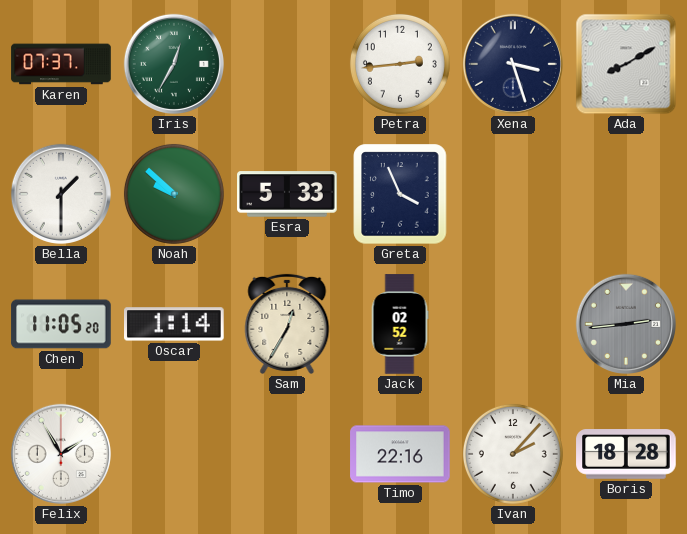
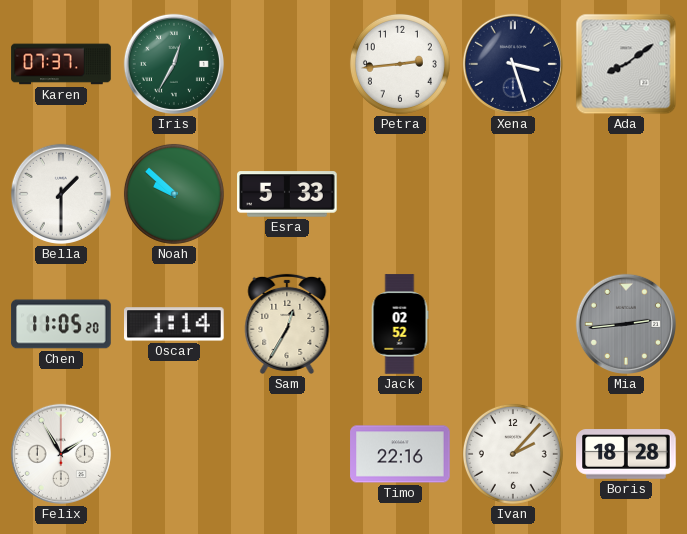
Ada: 8:10 -> 8:09
Greta: 3:56 -> none
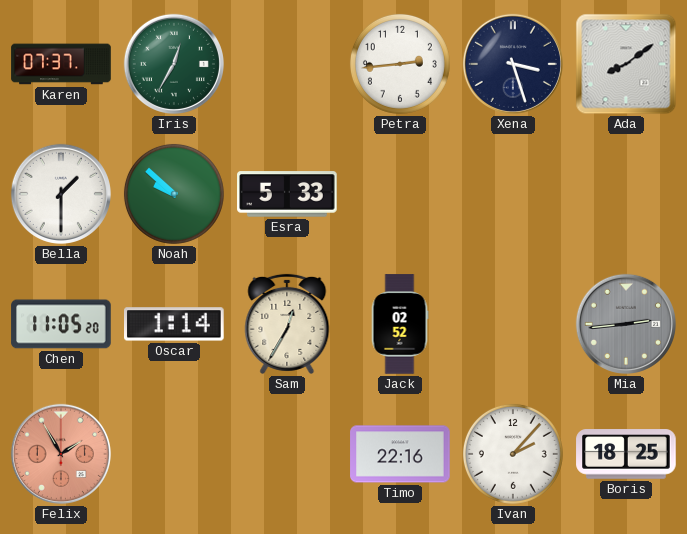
Felix dial: white -> salmon
Boris: 18:28 -> 18:25
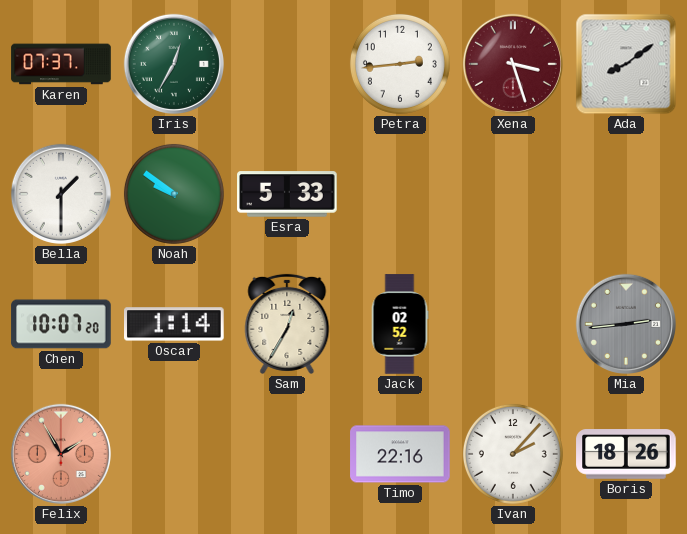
Xena dial: navy -> burgundy
Noah: 9:52 -> 9:51
Chen: 11:05 -> 10:07
Boris: 18:25 -> 18:26
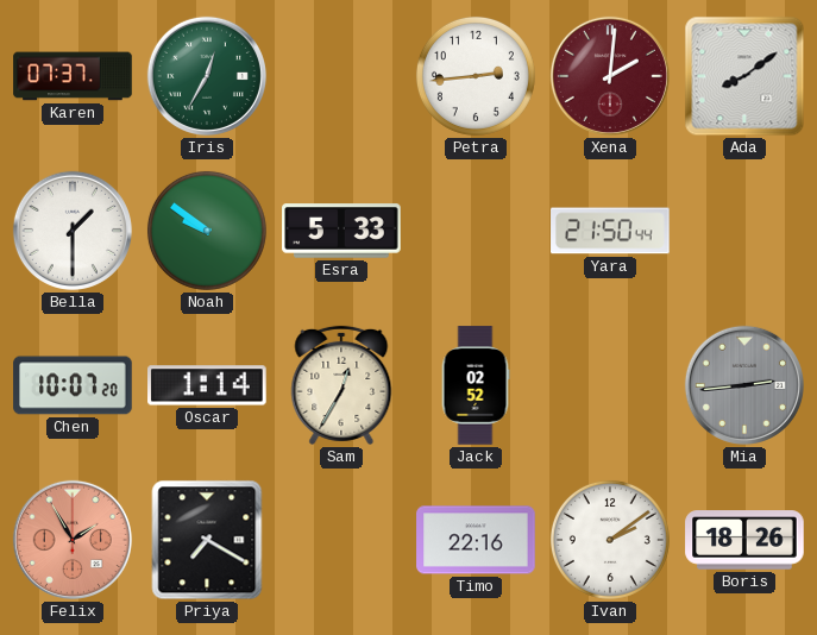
Xena: 3:27 -> 2:01
Yara: none -> 21:50
Priya: none -> 7:20
Ivan: 2:07 -> 2:09
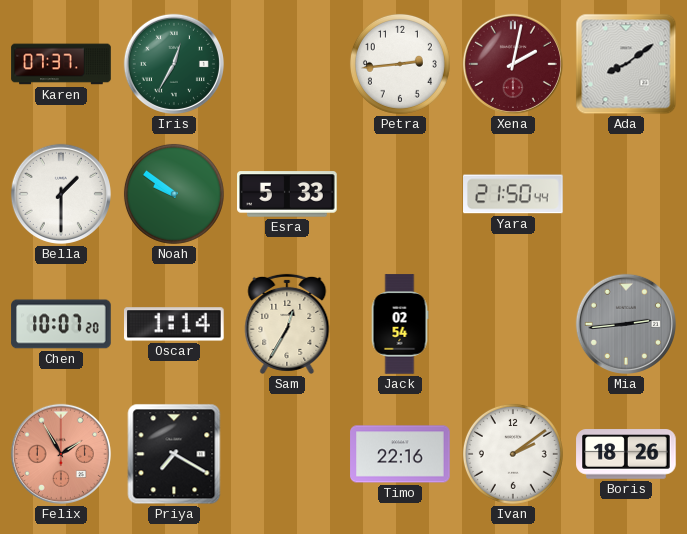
Xena: 2:01 -> 2:02
Jack: 02:52 -> 02:54
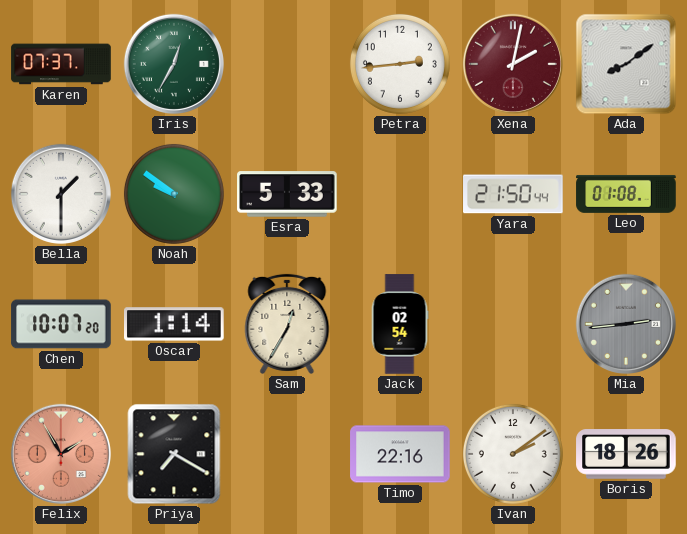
Leo: none -> 01:08
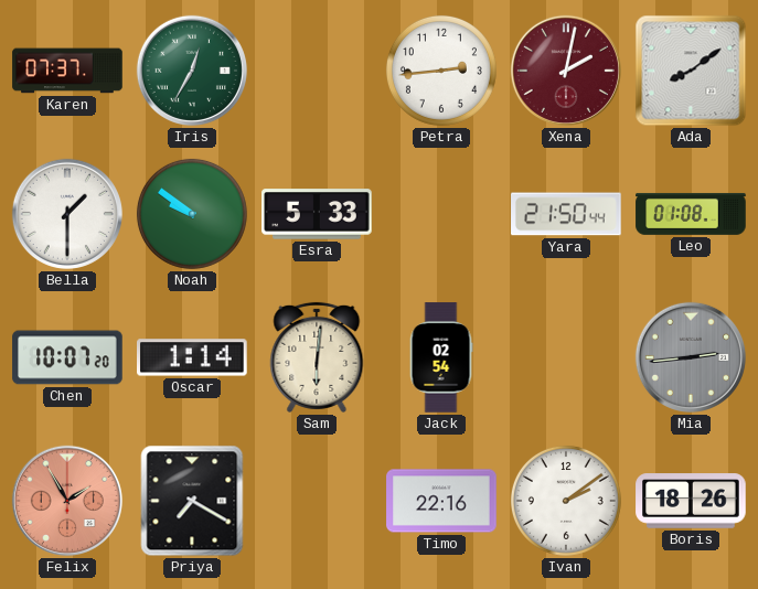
Sam: 12:35 -> 6:01
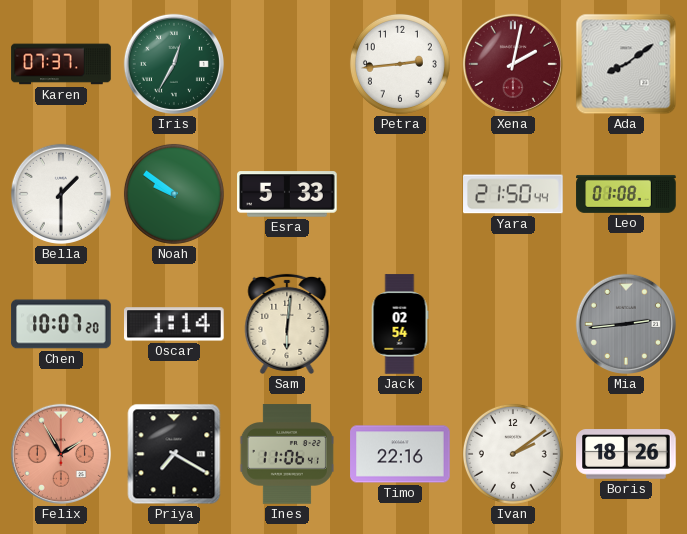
Ines: none -> 11:06
